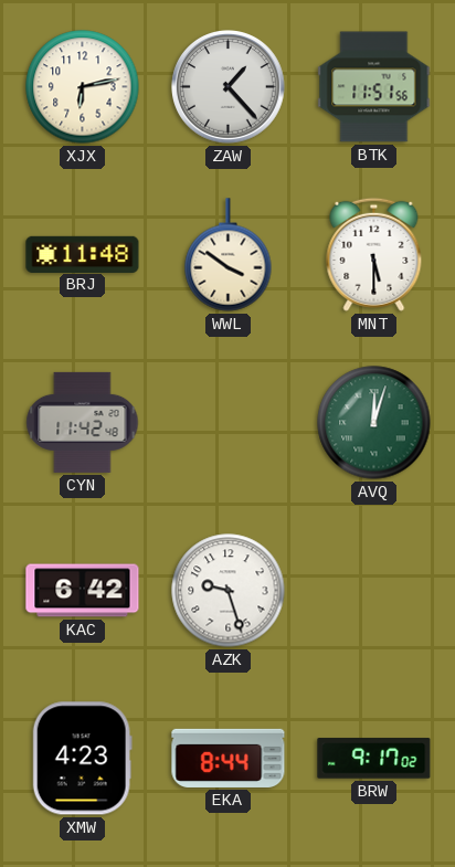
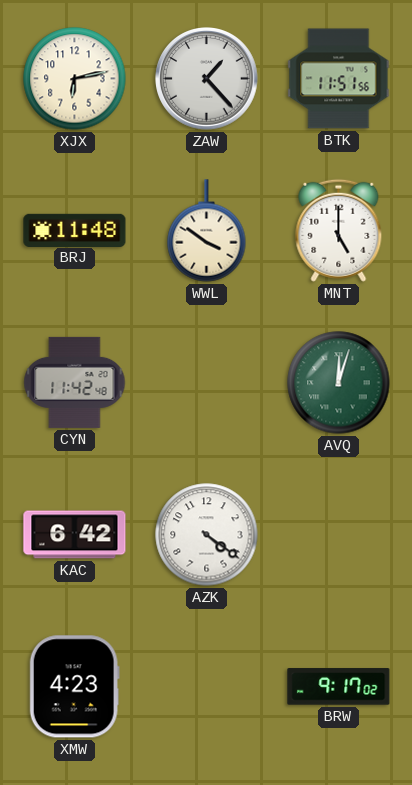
MNT: 5:30 -> 5:00
AZK: 9:27 -> 4:21
EKA: 8:44 -> none
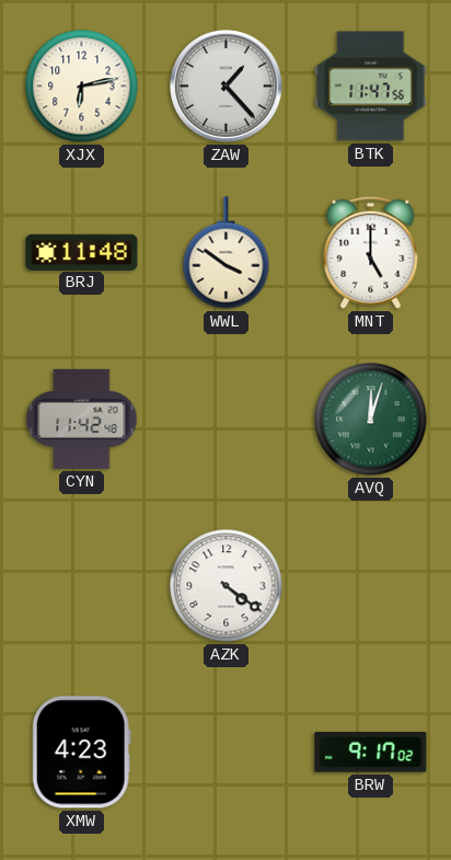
BTK: 11:51 -> 11:47
KAC: 6:42 -> none
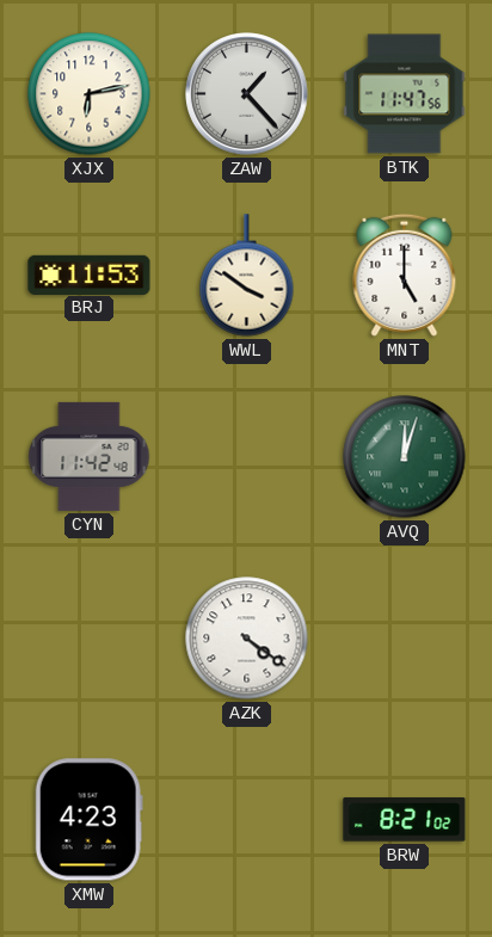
BRJ: 11:48 -> 11:53
BRW: 9:17 -> 8:21
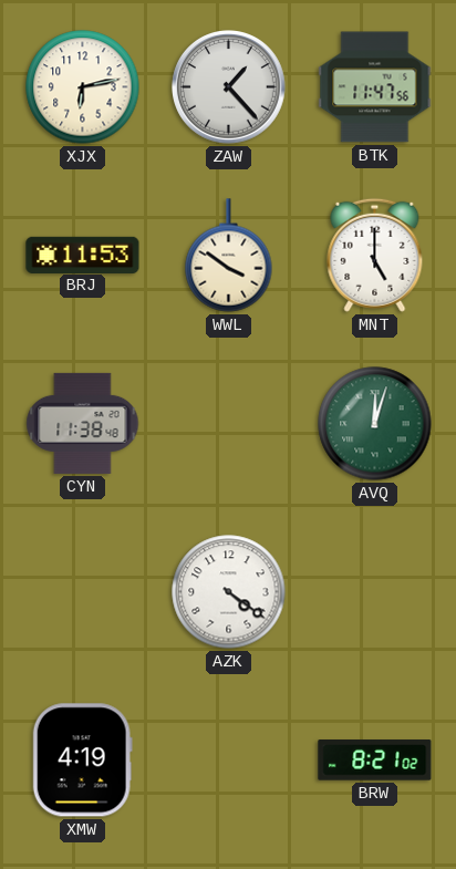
CYN: 11:42 -> 11:38
XMW: 4:23 -> 4:19
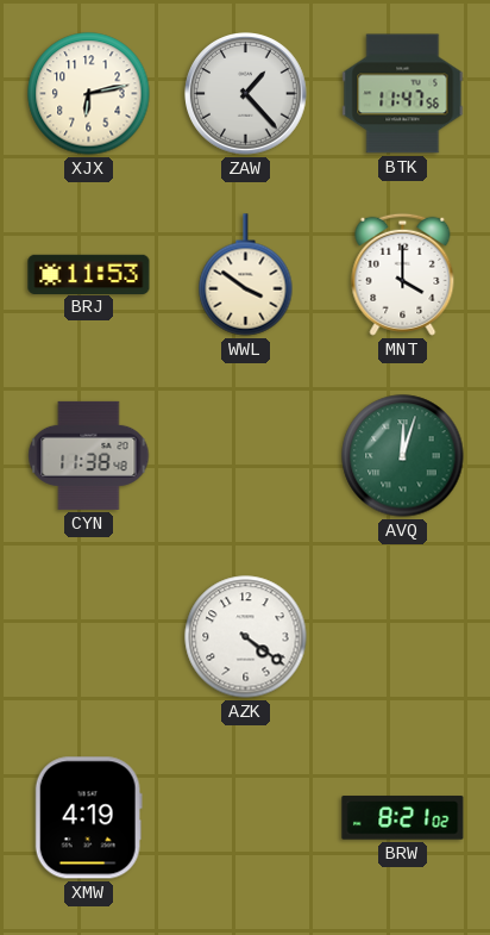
MNT: 5:00 -> 4:00
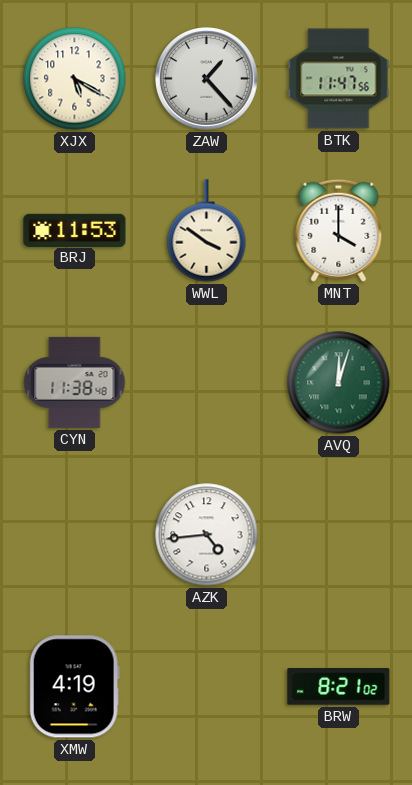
XJX: 6:13 -> 5:20
AZK: 4:21 -> 4:44
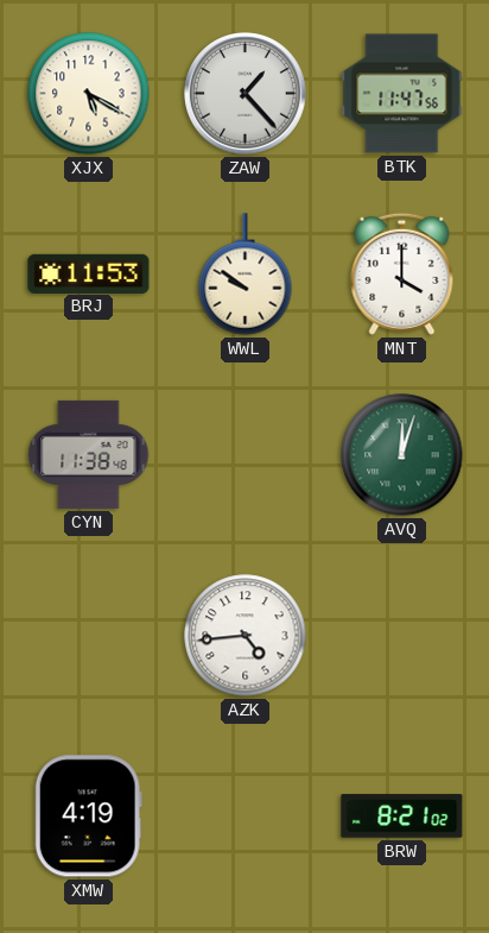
WWL: 3:51 -> 9:51
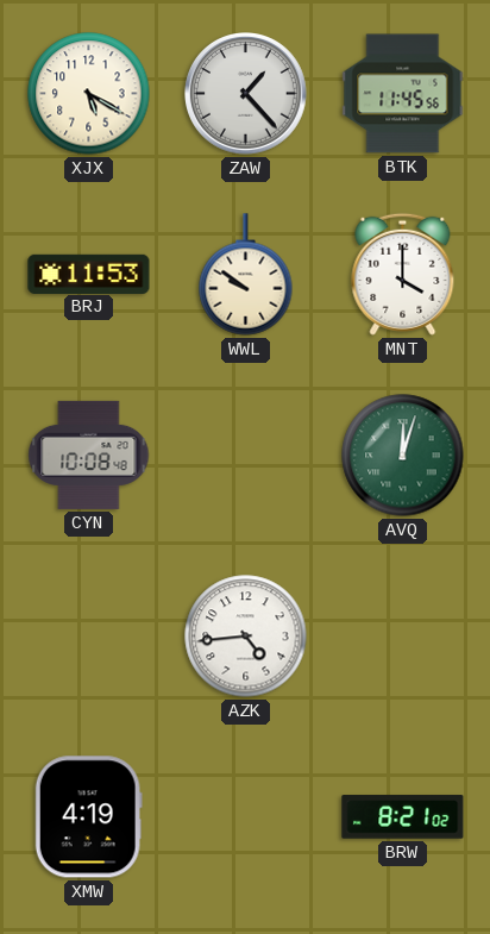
BTK: 11:47 -> 11:45
CYN: 11:38 -> 10:08
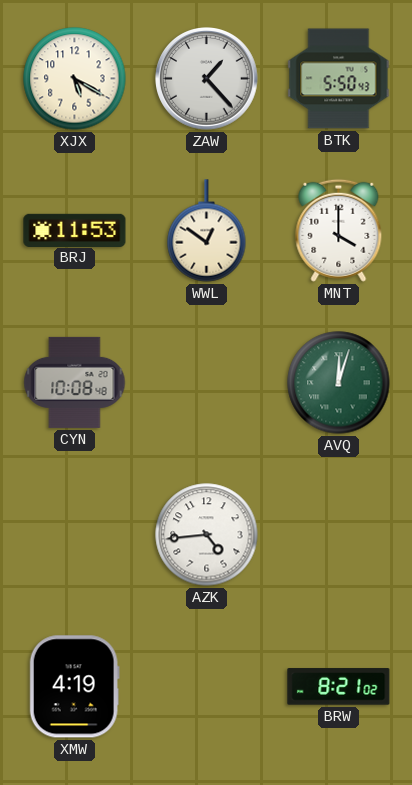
BTK: 11:45 -> 5:50
WWL: 9:51 -> 12:51
